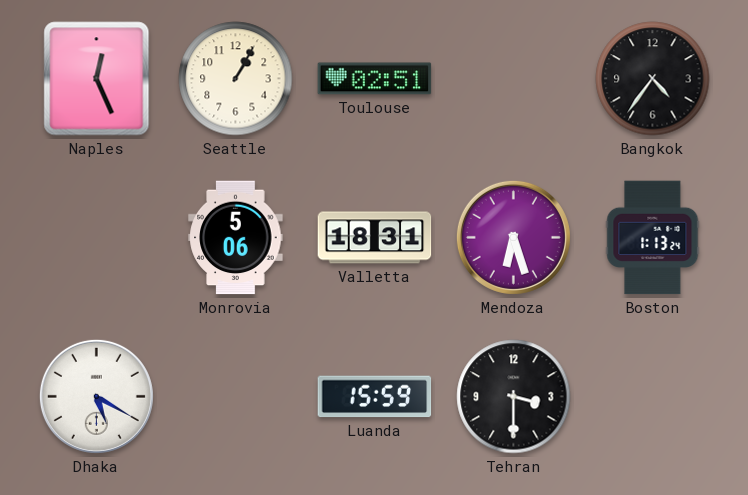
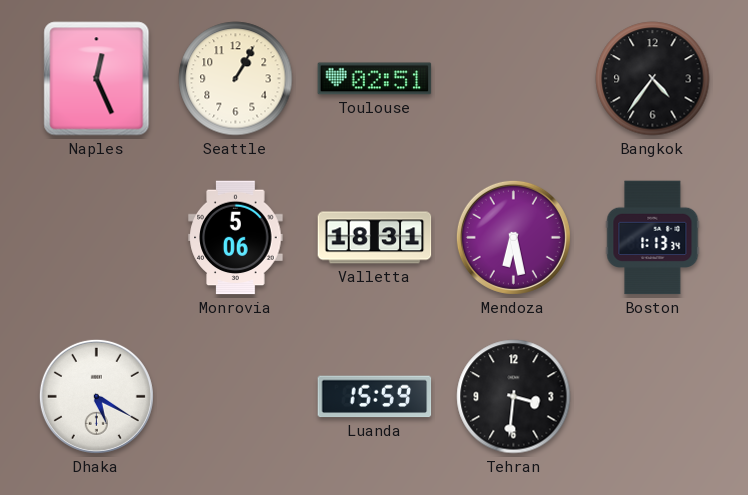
Mendoza: 6:27 -> 6:28
Boston: 1:13:24 -> 1:13:34
Tehran: 3:30 -> 3:31
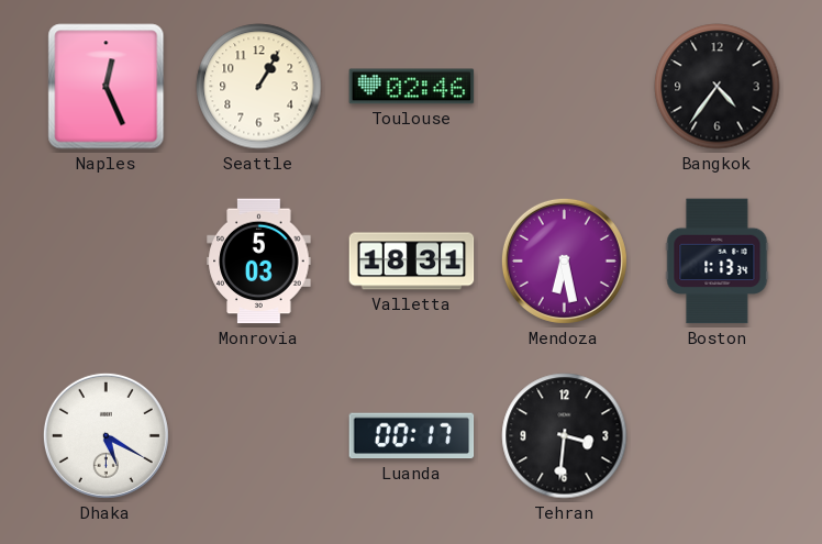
Toulouse: 02:51 -> 02:46
Monrovia: 5:06 -> 5:03
Luanda: 15:59 -> 00:17
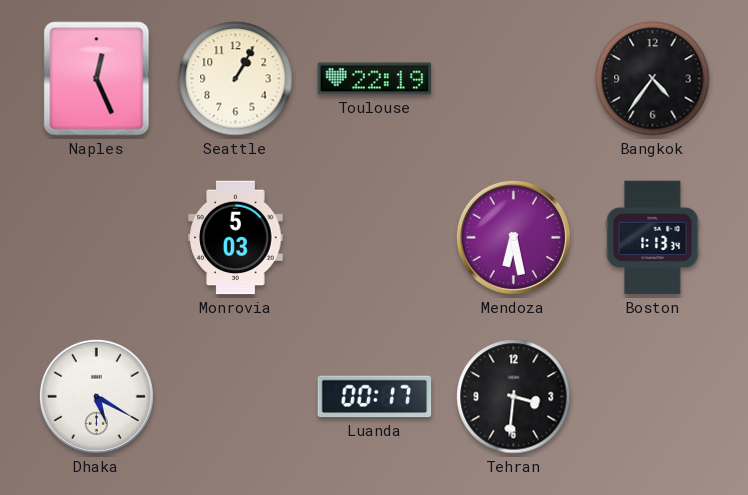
Toulouse: 02:46 -> 22:19
Valletta: 18:31 -> none
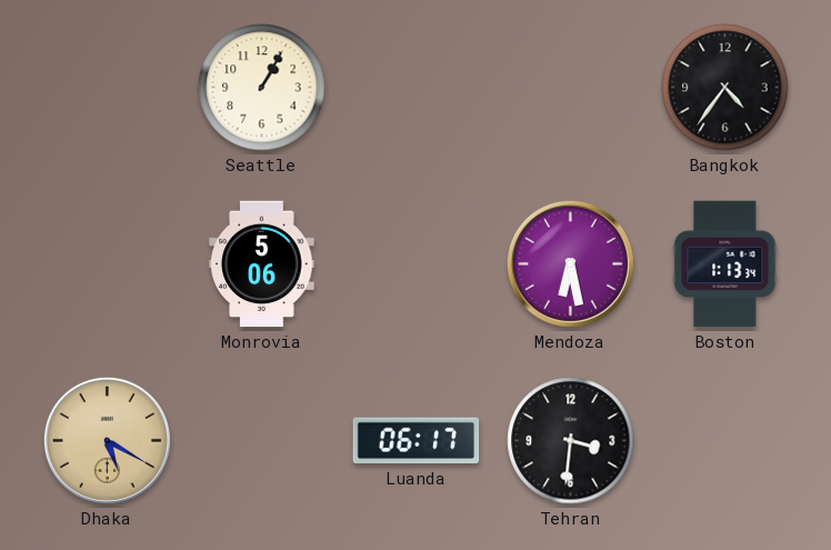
Naples: 12:26 -> none
Toulouse: 22:19 -> none
Monrovia: 5:03 -> 5:06
Dhaka dial: white -> champagne
Luanda: 00:17 -> 06:17
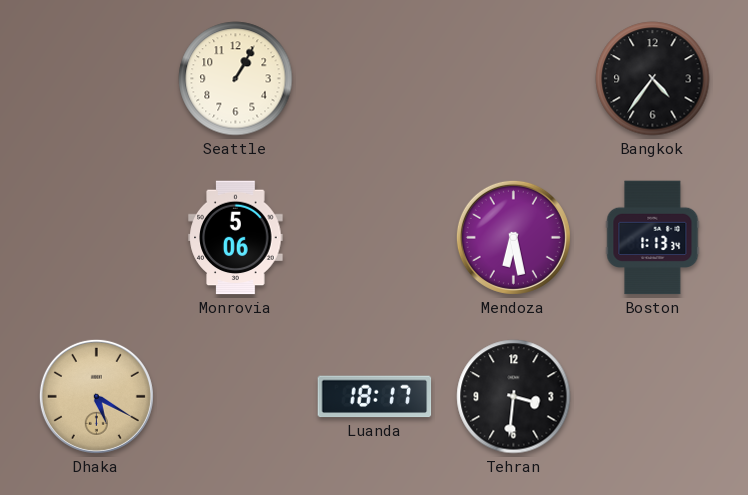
Luanda: 06:17 -> 18:17
